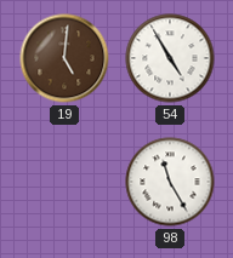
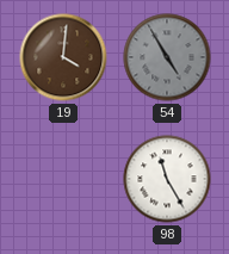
19: 5:01 -> 4:01
54 dial: white -> grey
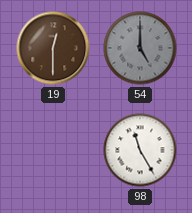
19: 4:01 -> 12:30
54: 4:55 -> 5:00
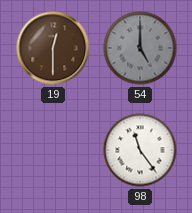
98: 11:25 -> 11:24
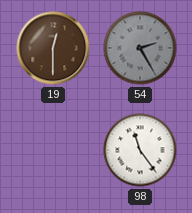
54: 5:00 -> 2:25
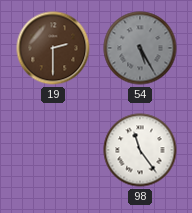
19: 12:30 -> 2:30
54: 2:25 -> 5:25
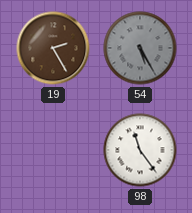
19: 2:30 -> 2:25
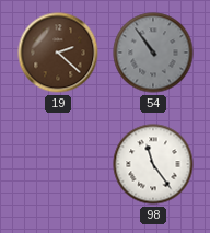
19: 2:25 -> 2:22
54: 5:25 -> 10:54
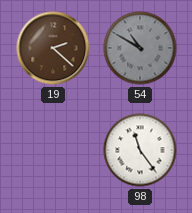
54: 10:54 -> 10:50
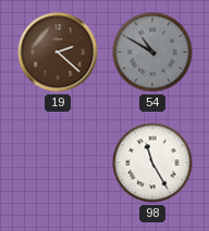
98: 11:24 -> 11:25
